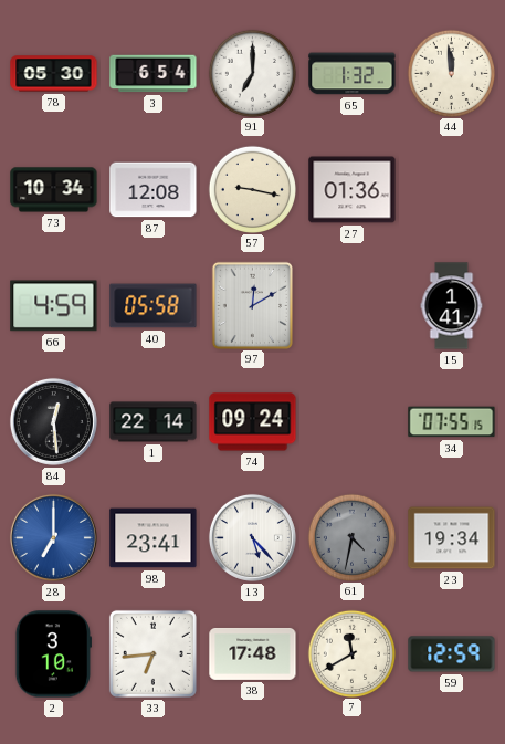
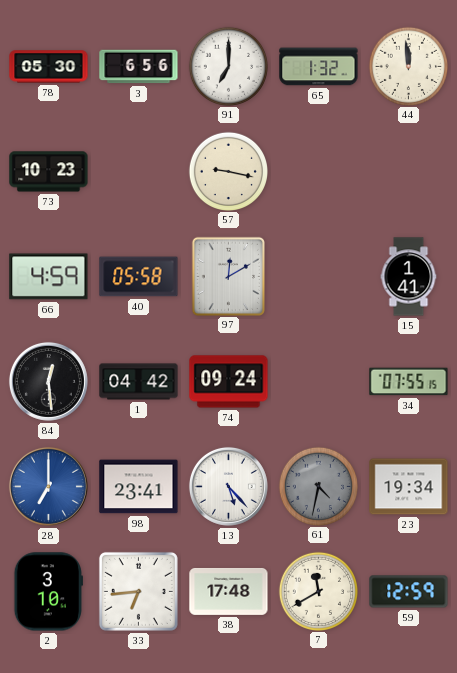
3: 6:54 -> 6:56
73: 10:34 -> 10:23
87: 12:08 -> none
27: 01:36 -> none
1: 22:14 -> 04:42
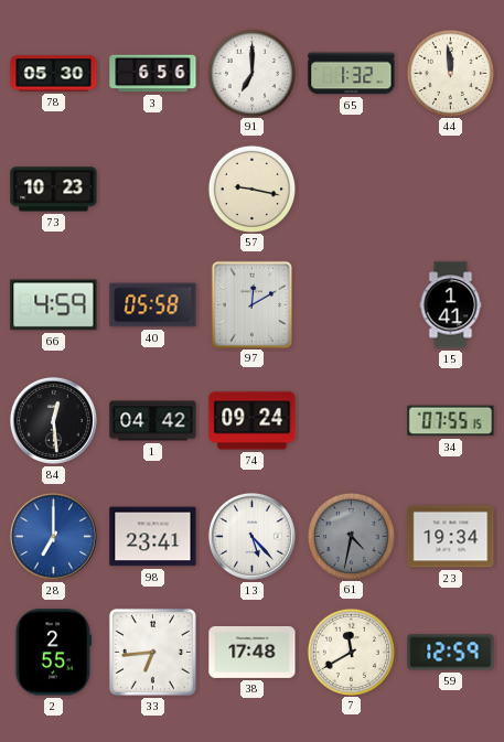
2: 3:10 -> 2:55
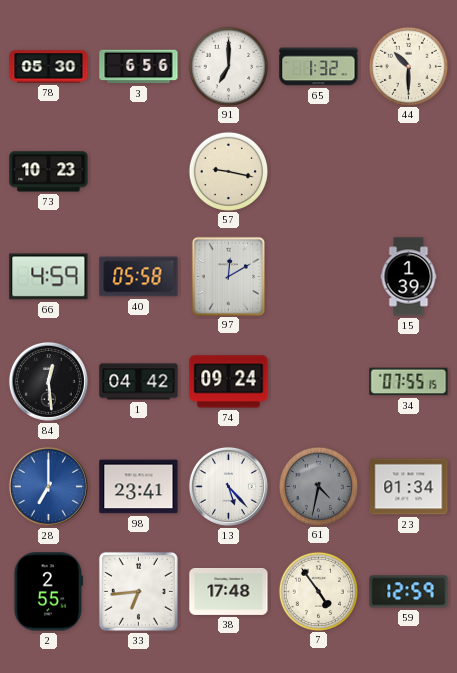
44: 11:59 -> 10:30
15: 1:41 -> 1:39
23: 19:34 -> 01:34
7: 11:40 -> 4:54
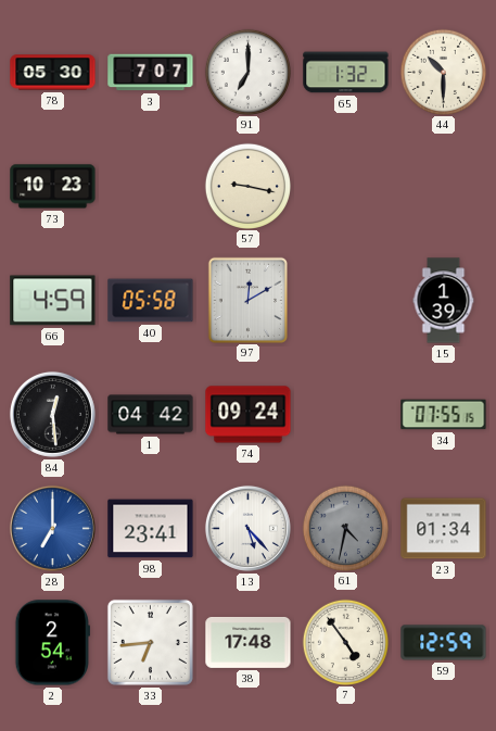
3: 6:56 -> 7:07
2: 2:55 -> 2:54
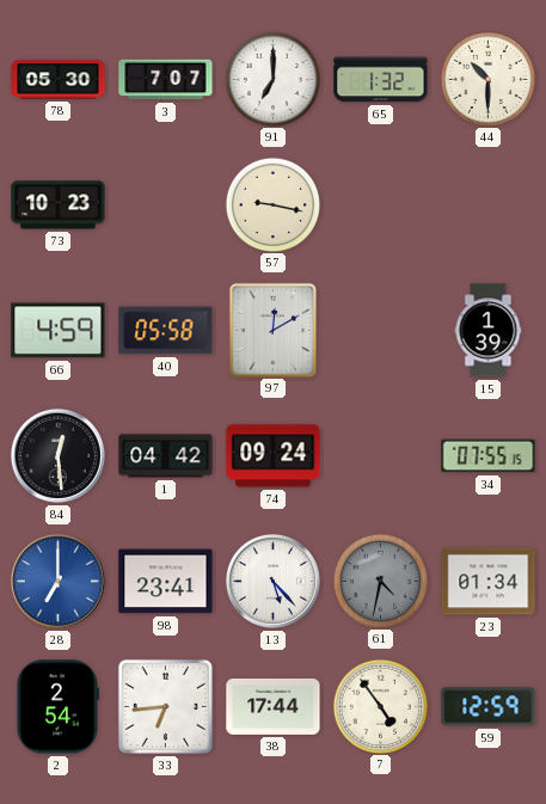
38: 17:48 -> 17:44
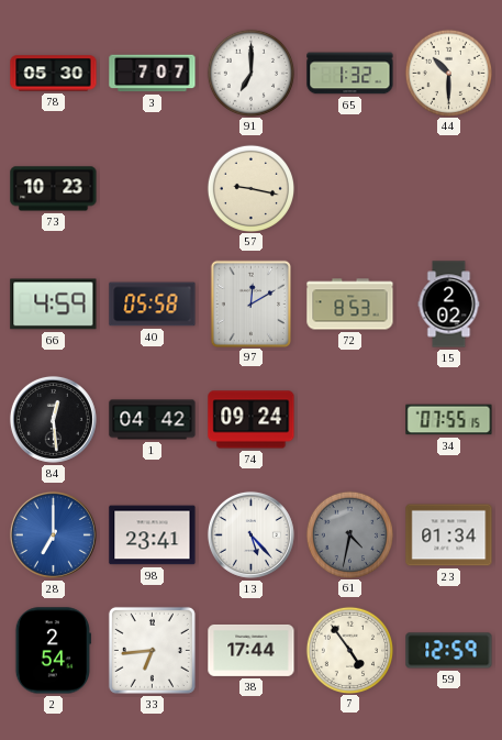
72: none -> 8:53
15: 1:39 -> 2:02
